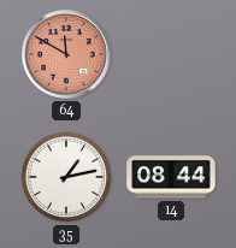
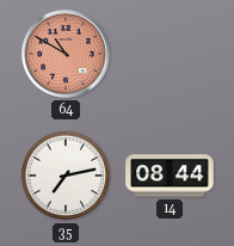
64: 11:50 -> 10:50
35: 1:13 -> 7:13
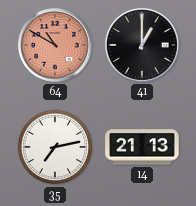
41: none -> 1:00
14: 08:44 -> 21:13
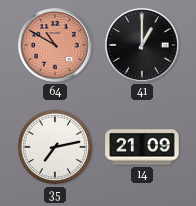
14: 21:13 -> 21:09
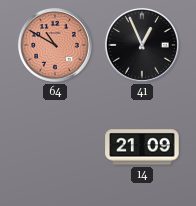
41: 1:00 -> 12:56
35: 7:13 -> none
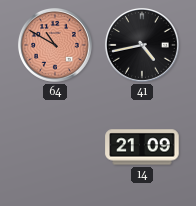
41: 12:56 -> 4:43
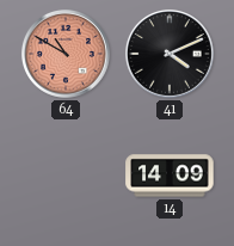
41: 4:43 -> 4:11
14: 21:09 -> 14:09
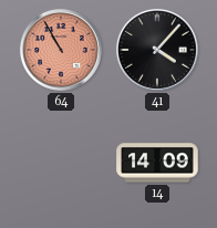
64: 10:50 -> 10:55
41: 4:11 -> 4:07
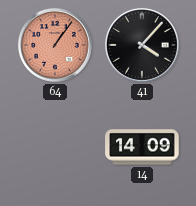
64: 10:55 -> 1:06
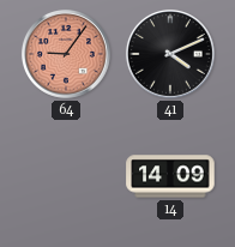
64: 1:06 -> 9:06
41: 4:07 -> 4:11
